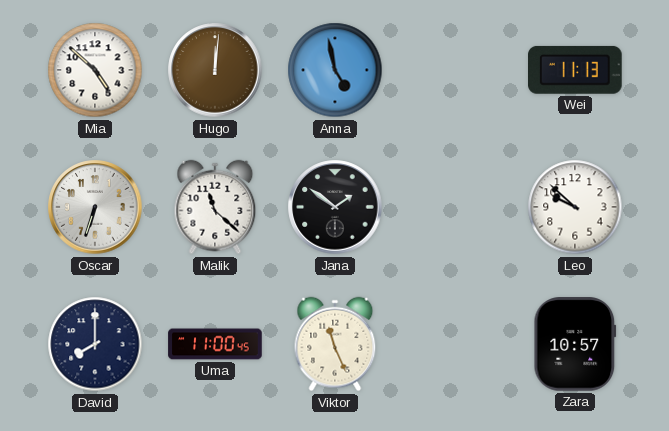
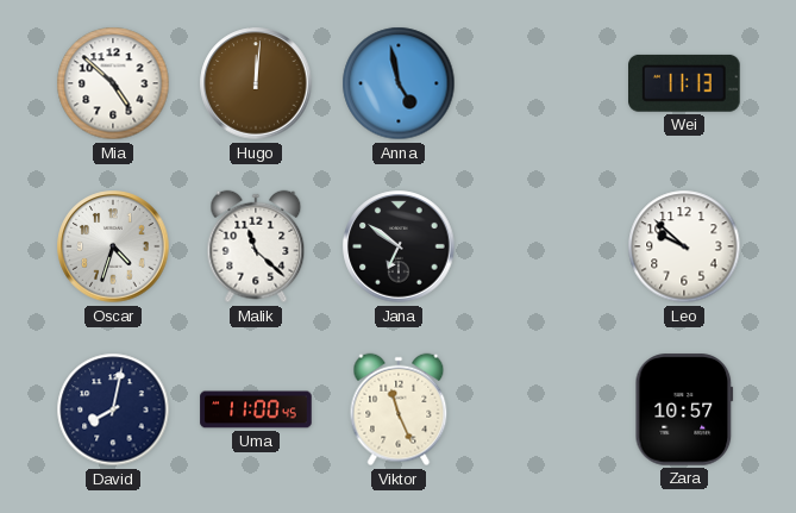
Oscar: 6:33 -> 4:33
Jana: 1:51 -> 6:51
David: 8:00 -> 8:02
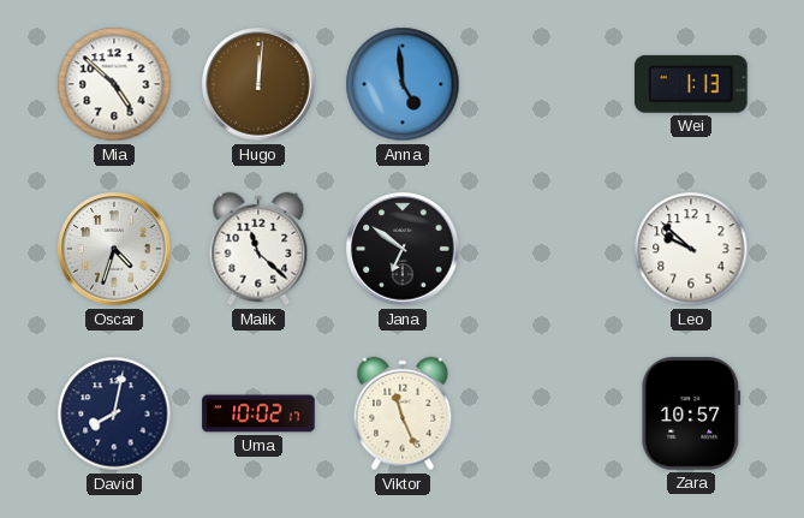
Anna: 4:58 -> 4:59
Wei: 11:13 -> 1:13
Uma: 11:00 -> 10:02
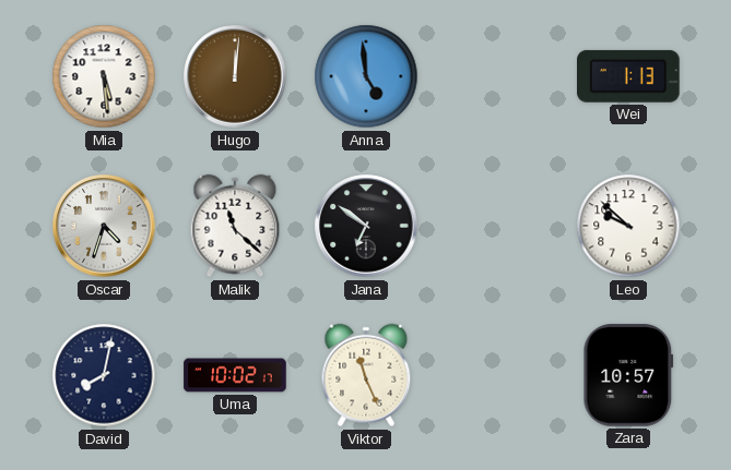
Mia: 4:52 -> 5:29
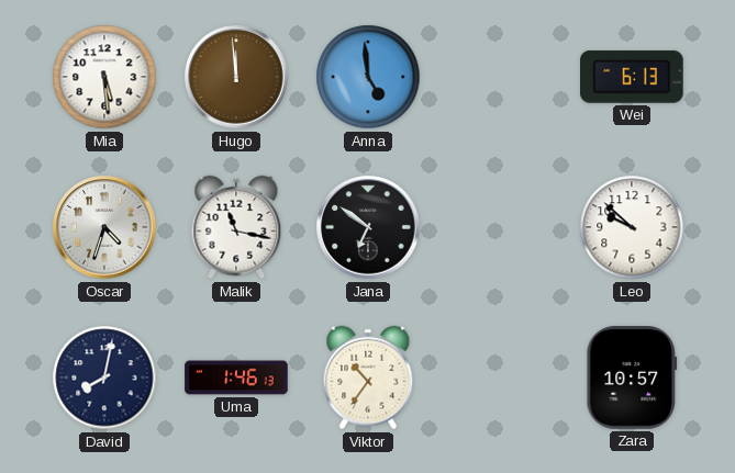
Hugo: 12:01 -> 11:59
Wei: 1:13 -> 6:13
Malik: 11:22 -> 11:17
Uma: 10:02 -> 1:46
Viktor: 11:26 -> 10:36
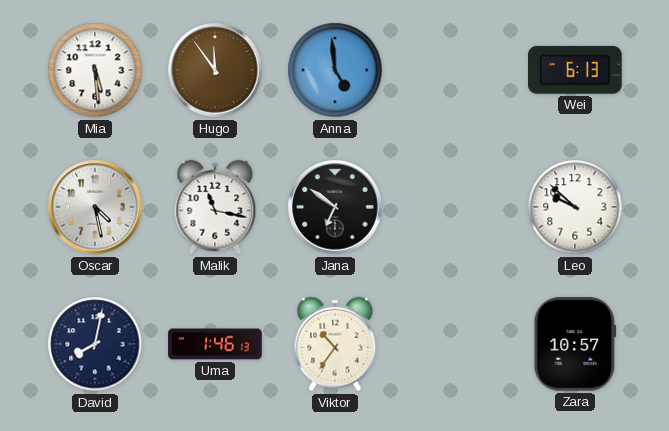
Hugo: 11:59 -> 11:54
Oscar: 4:33 -> 4:28
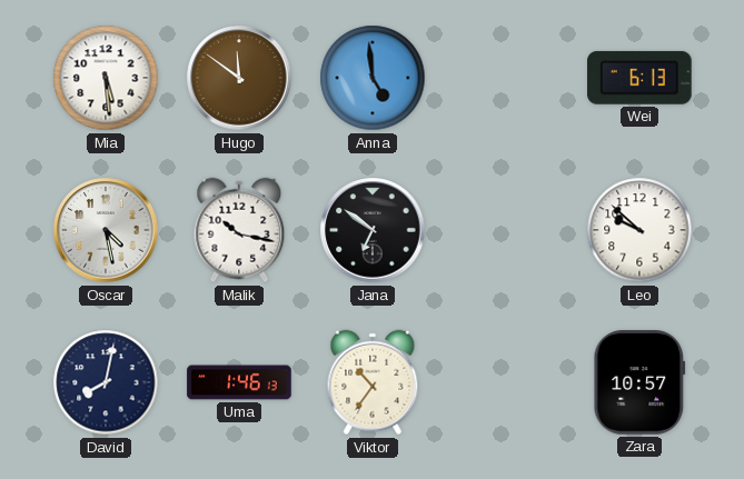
Hugo: 11:54 -> 11:51
Malik: 11:17 -> 10:17
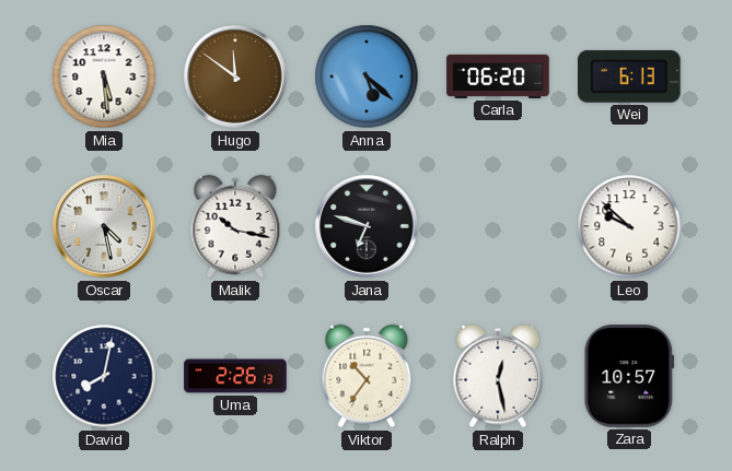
Anna: 4:59 -> 5:22
Carla: none -> 06:20
Jana: 6:51 -> 6:48
Uma: 1:46 -> 2:26
Ralph: none -> 12:28
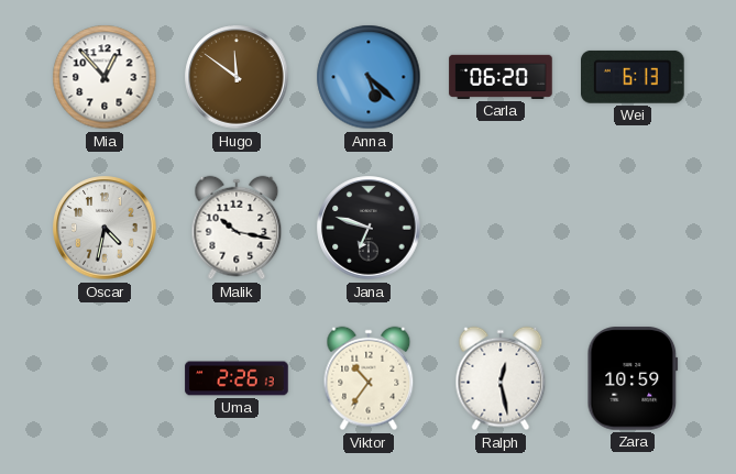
Mia: 5:29 -> 12:53
Oscar: 4:28 -> 4:32
Leo: 9:52 -> none
David: 8:02 -> none
Zara: 10:57 -> 10:59
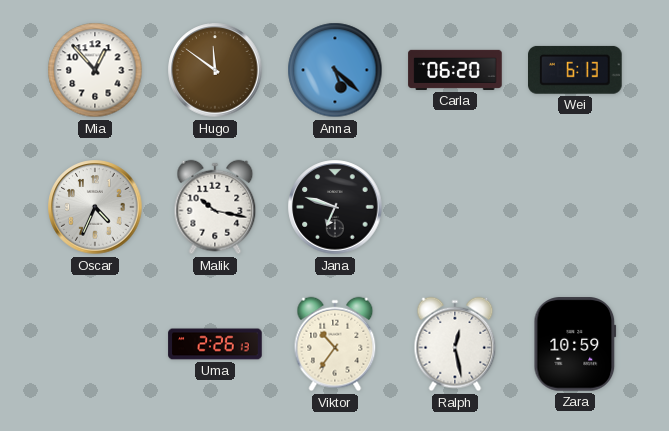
Oscar: 4:32 -> 4:34
